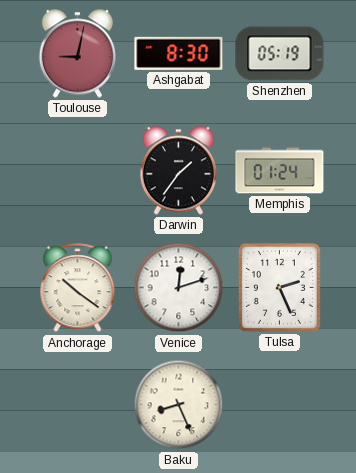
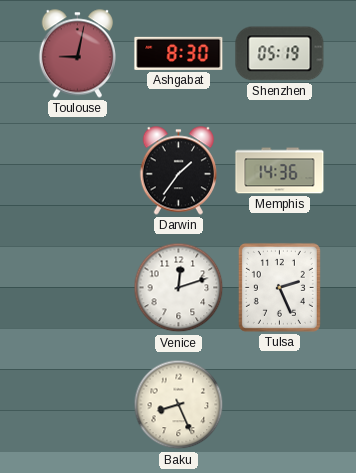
Memphis: 01:24 -> 14:36
Anchorage: 10:21 -> none
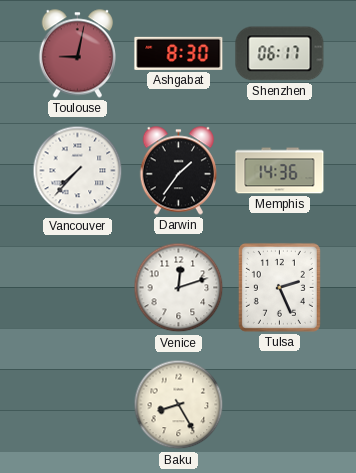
Shenzhen: 05:19 -> 06:17
Vancouver: none -> 7:37
Baku: 8:26 -> 8:25
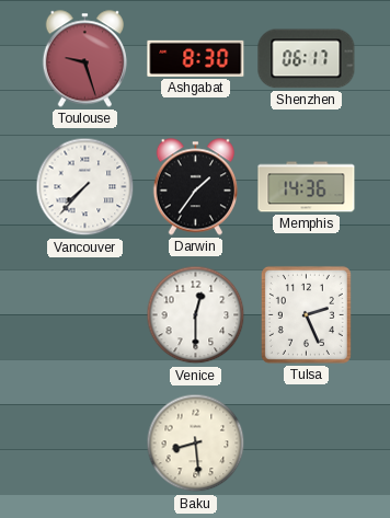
Toulouse: 9:02 -> 9:27
Venice: 12:12 -> 12:30
Baku: 8:25 -> 8:29
